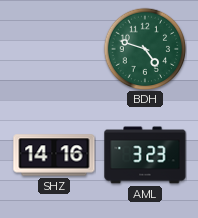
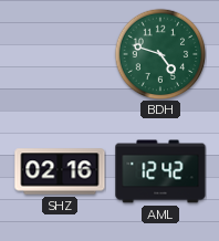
SHZ: 14:16 -> 02:16
AML: 3:23 -> 12:42
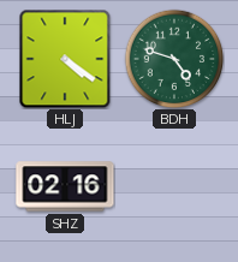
HLJ: none -> 4:21
AML: 12:42 -> none
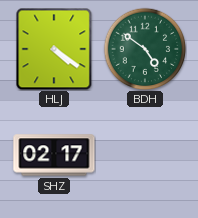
BDH: 4:48 -> 4:51
SHZ: 02:16 -> 02:17
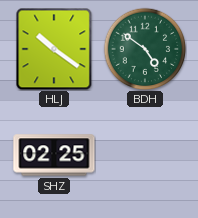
HLJ: 4:21 -> 10:21
SHZ: 02:17 -> 02:25
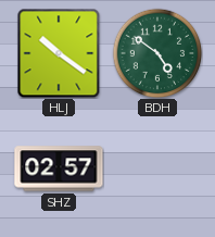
SHZ: 02:25 -> 02:57
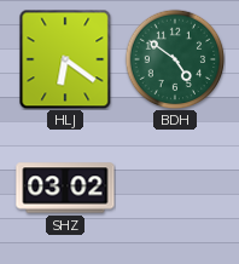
HLJ: 10:21 -> 6:21
SHZ: 02:57 -> 03:02
